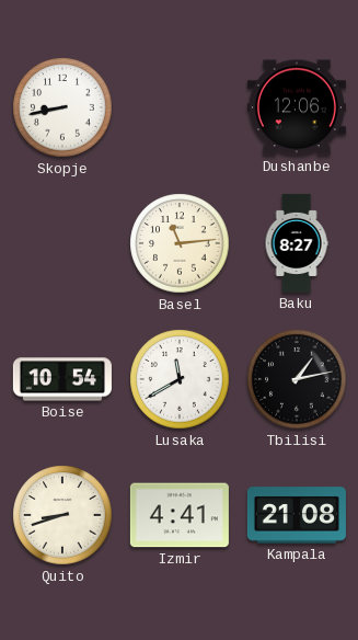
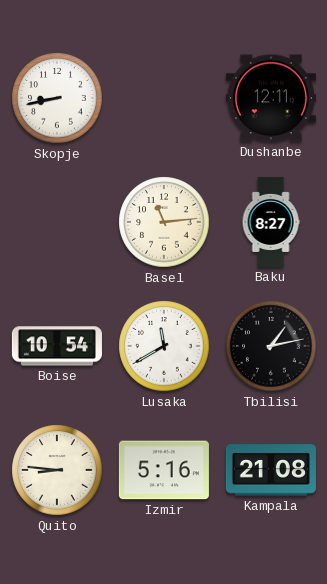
Dushanbe: 12:06 -> 12:11
Quito: 8:42 -> 8:46
Izmir: 4:41 -> 5:16
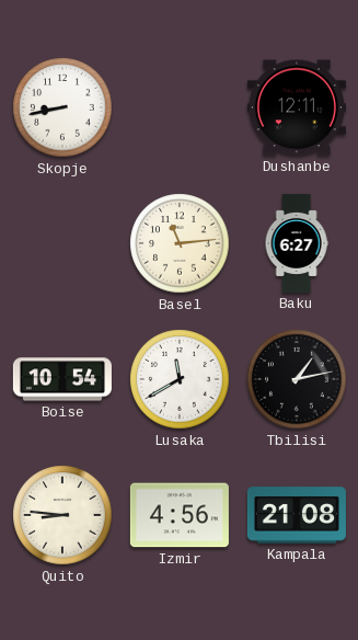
Baku: 8:27 -> 6:27
Izmir: 5:16 -> 4:56
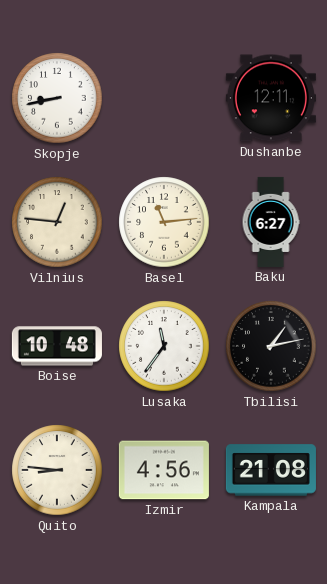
Vilnius: none -> 12:46
Boise: 10:54 -> 10:48
Lusaka: 11:40 -> 11:36
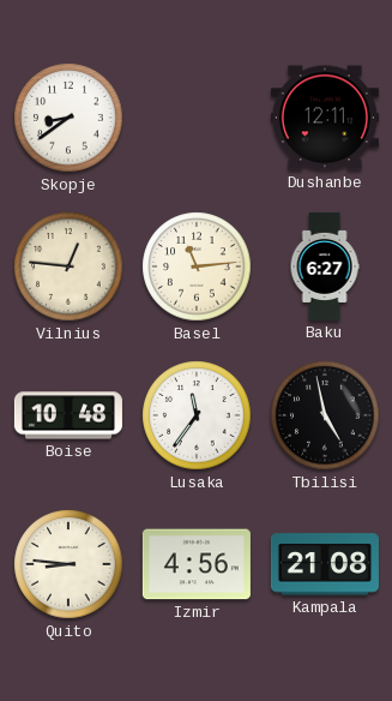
Skopje: 8:43 -> 8:39
Tbilisi: 1:13 -> 4:58
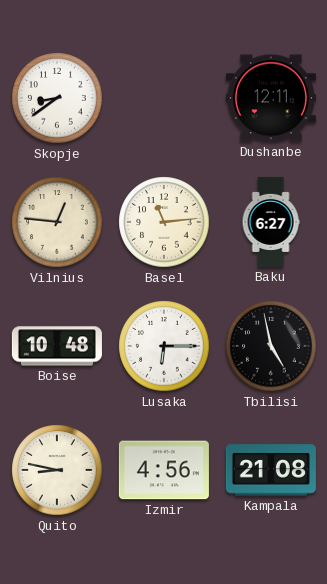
Lusaka: 11:36 -> 6:15
Quito: 8:46 -> 8:47
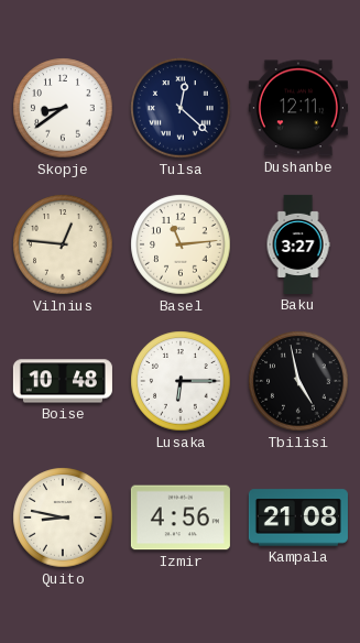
Tulsa: none -> 12:22
Baku: 6:27 -> 3:27
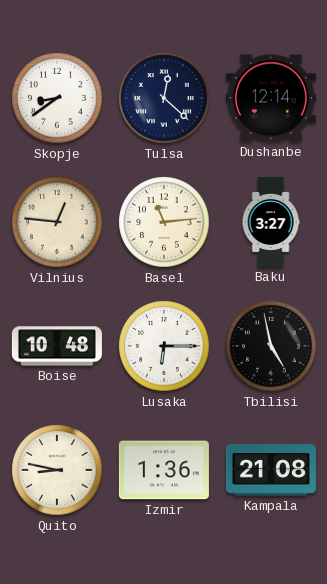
Dushanbe: 12:11 -> 12:14
Izmir: 4:56 -> 1:36
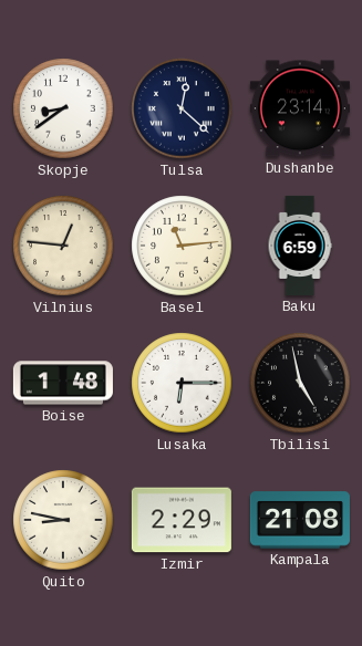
Dushanbe: 12:14 -> 23:14
Baku: 3:27 -> 6:59
Boise: 10:48 -> 1:48
Izmir: 1:36 -> 2:29
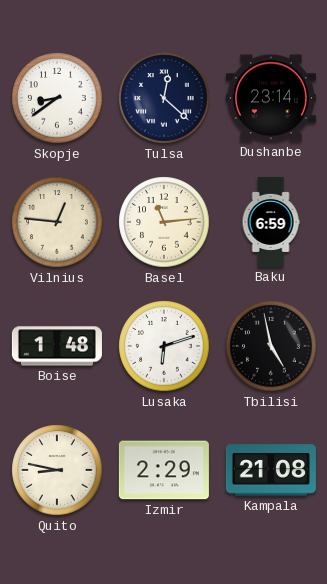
Lusaka: 6:15 -> 6:12
